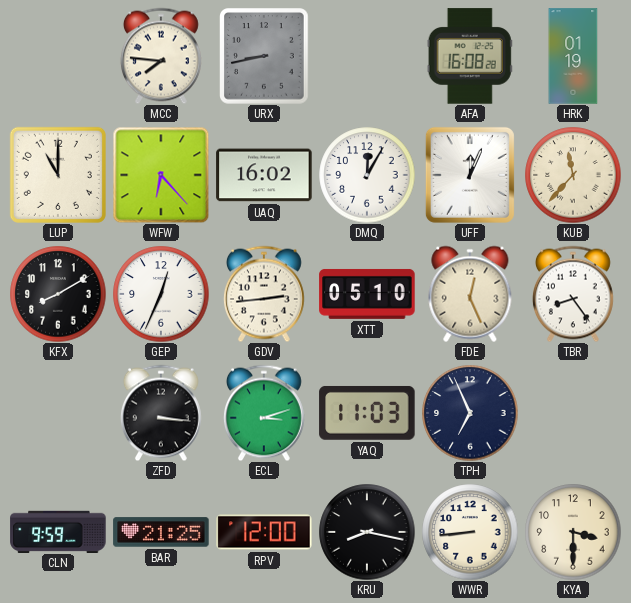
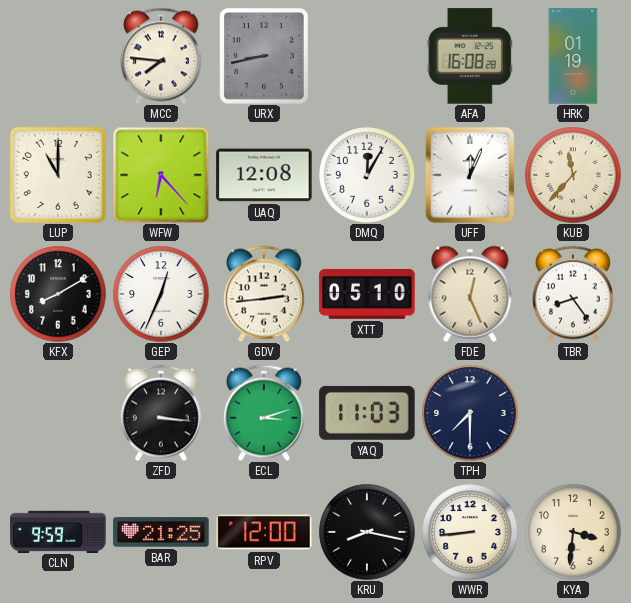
UAQ: 16:02 -> 12:08
TPH: 6:56 -> 7:30
KYA: 3:30 -> 3:31
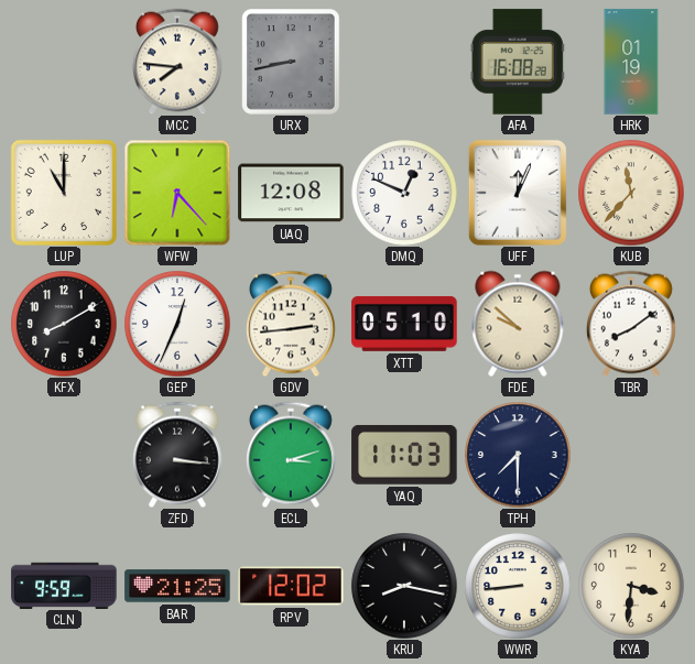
DMQ: 12:05 -> 12:49
FDE: 12:26 -> 9:52
TBR: 8:24 -> 8:09
RPV: 12:00 -> 12:02
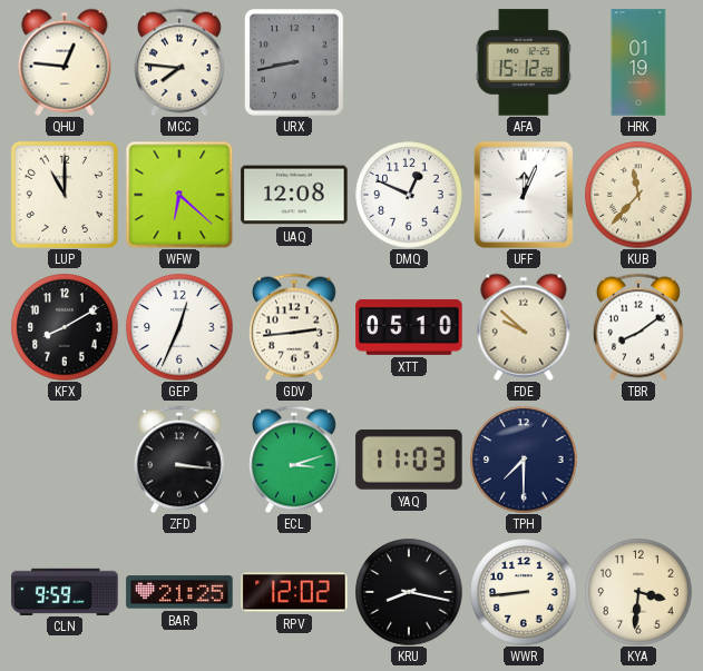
QHU: none -> 12:46
AFA: 16:08 -> 15:12
WFW: 6:23 -> 6:22
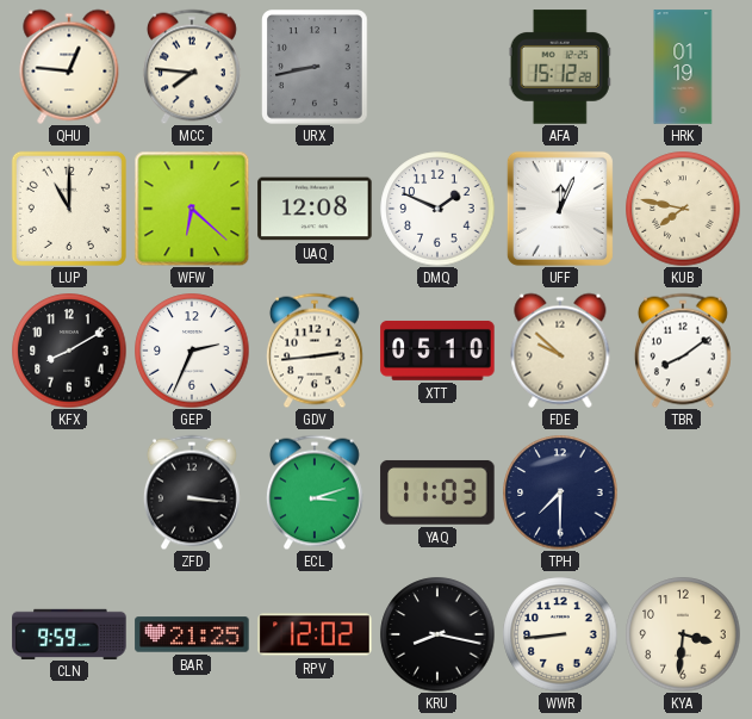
DMQ: 12:49 -> 1:49
KUB: 11:37 -> 7:47
GEP: 12:34 -> 2:34
